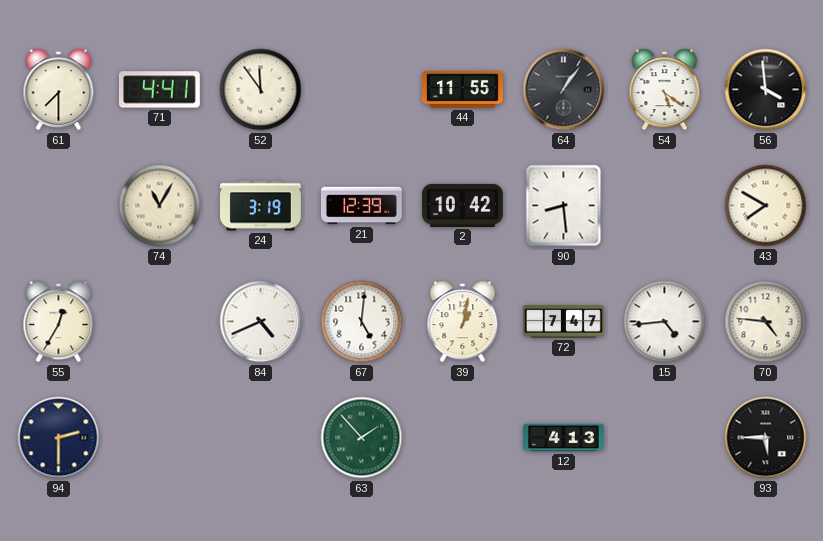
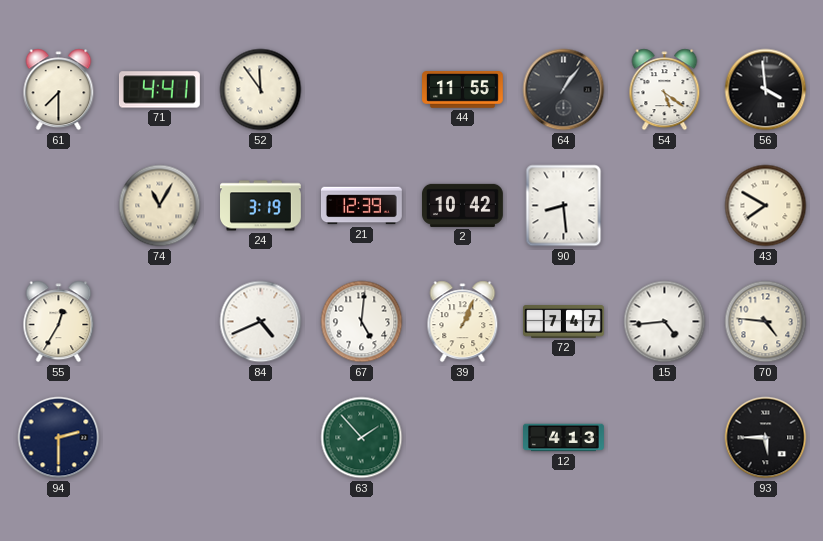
39: 1:02 -> 1:04
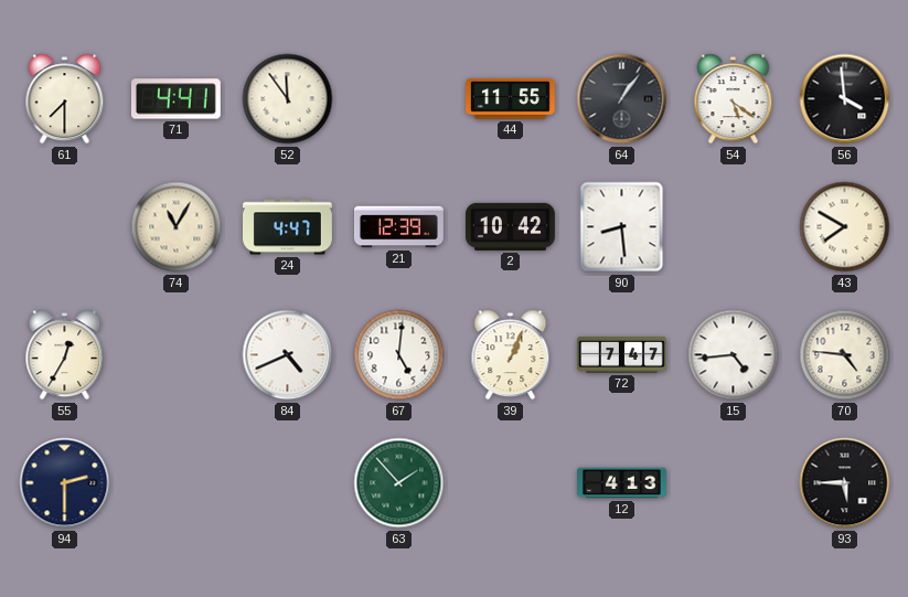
24: 3:19 -> 4:47
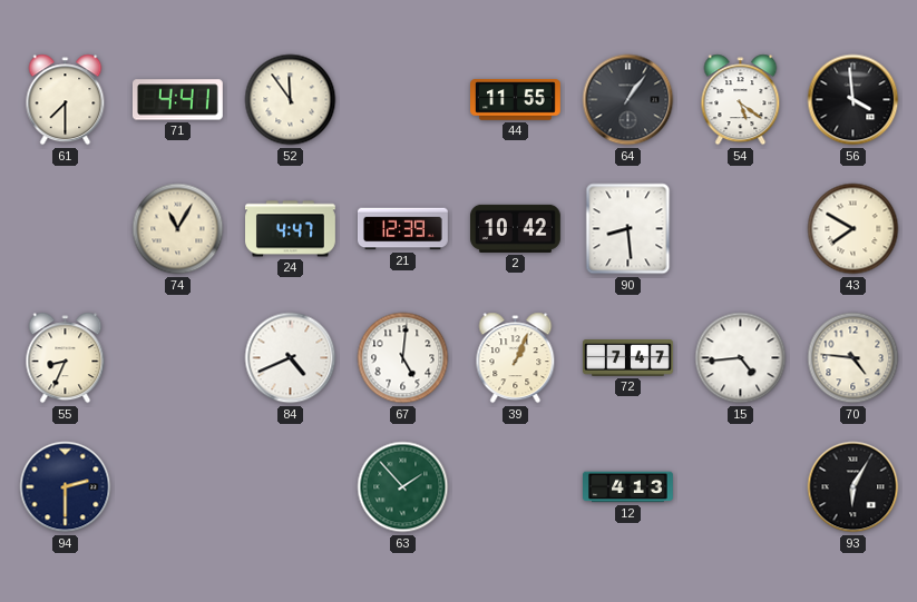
55: 12:35 -> 8:34
93: 5:45 -> 6:05
